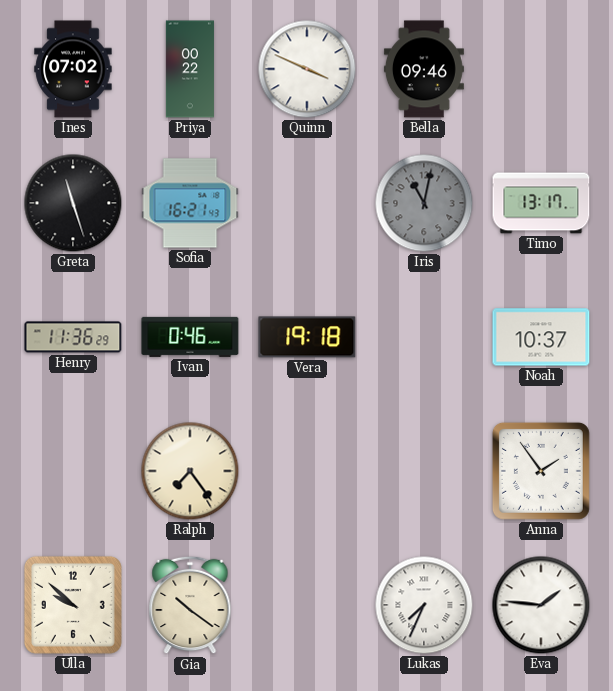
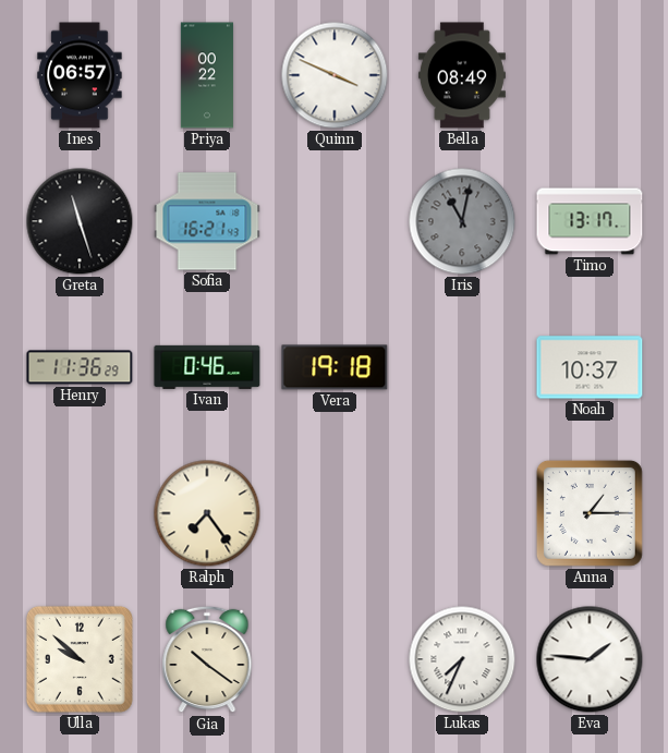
Ines: 07:02 -> 06:57
Bella: 09:46 -> 08:49
Anna: 1:54 -> 1:15
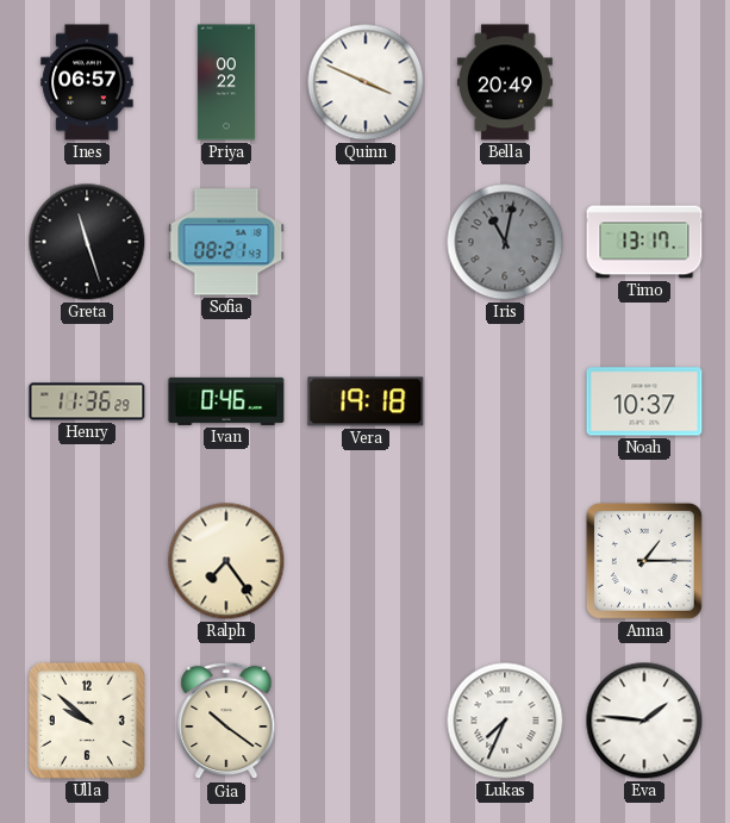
Bella: 08:49 -> 20:49
Sofia: 16:21 -> 08:21
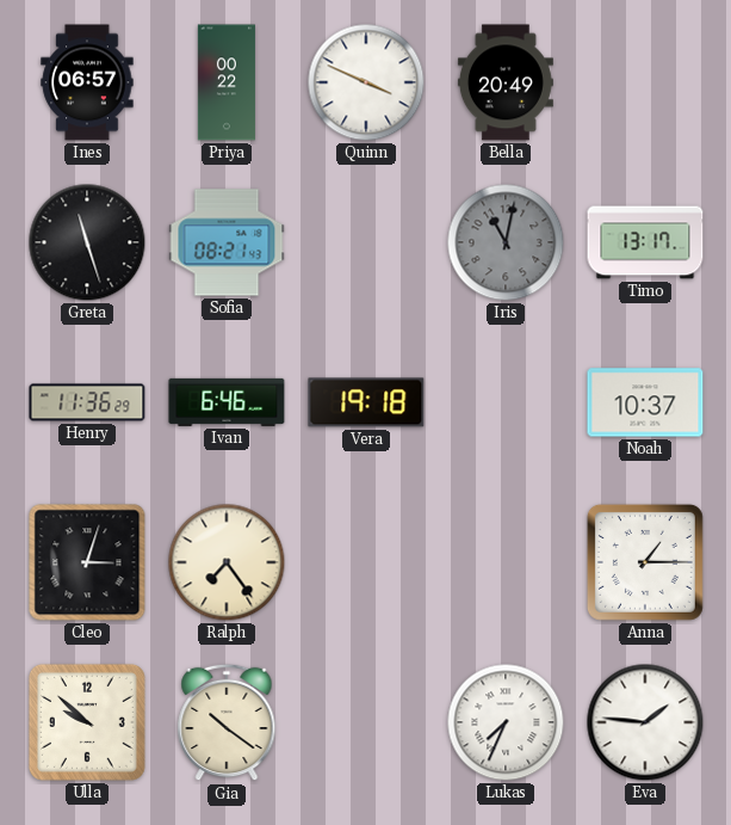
Ivan: 0:46 -> 6:46
Cleo: none -> 3:03
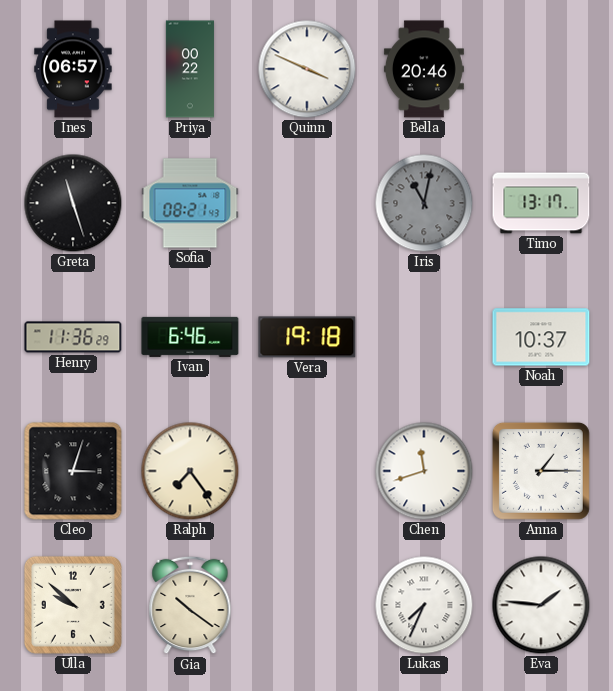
Bella: 20:49 -> 20:46
Chen: none -> 11:42
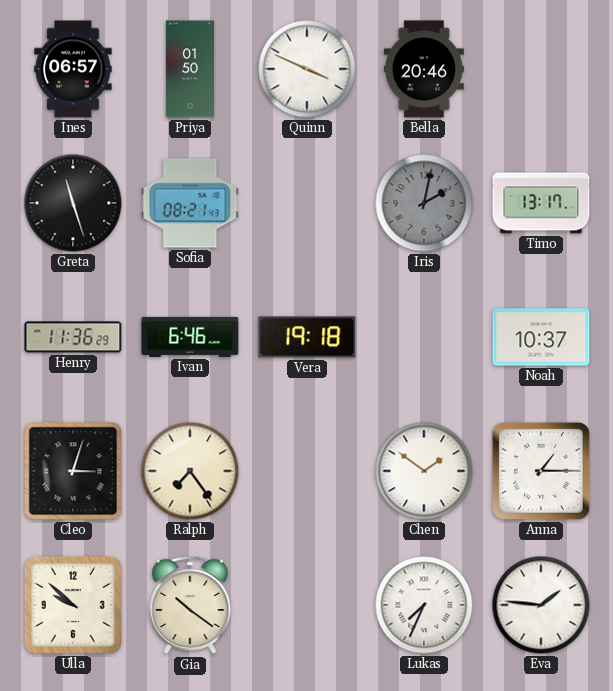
Priya: 00:22 -> 01:50
Iris: 11:02 -> 2:02
Chen: 11:42 -> 1:51
